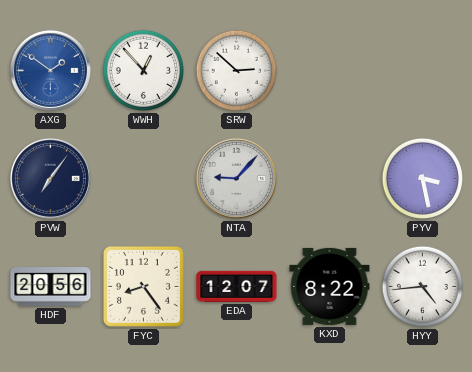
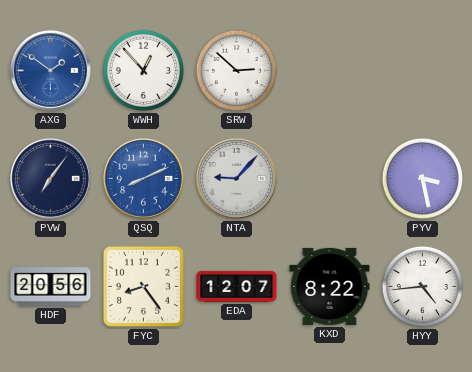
QSQ: none -> 8:11
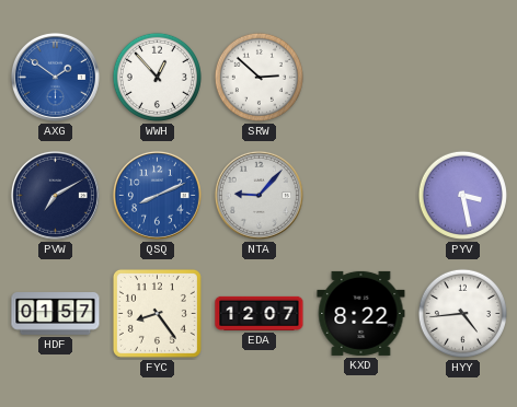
PVW: 7:06 -> 7:10
HDF: 20:56 -> 01:57
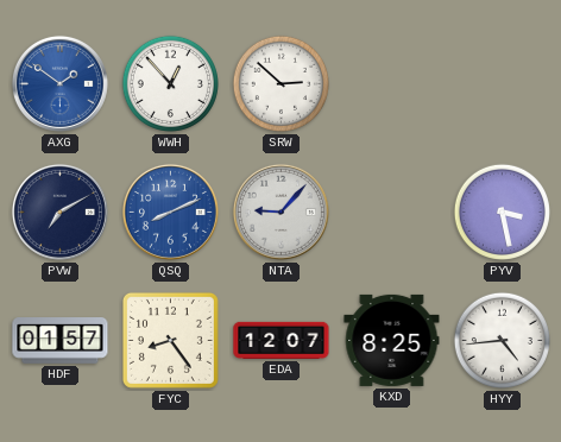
KXD: 8:22 -> 8:25
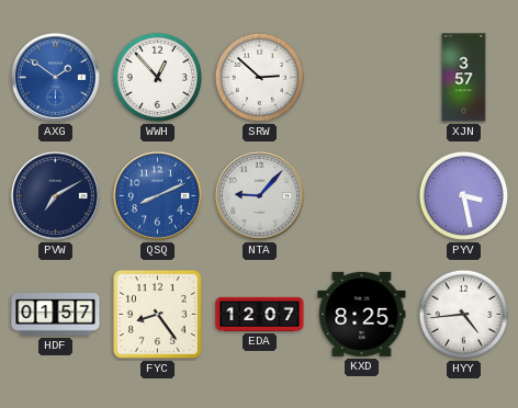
XJN: none -> 3:57
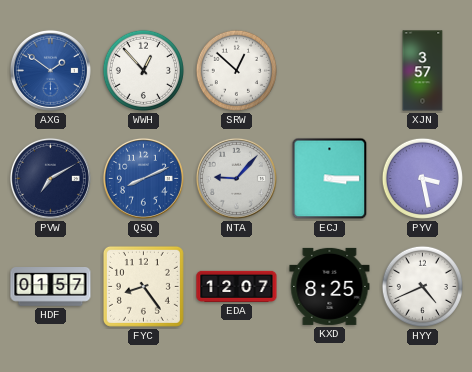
SRW: 2:52 -> 12:52
ECJ: none -> 3:15
HYY: 4:44 -> 4:41
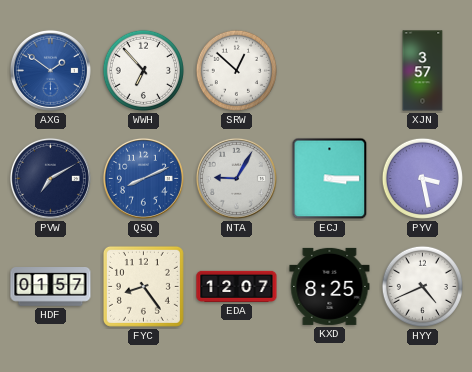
WWH: 12:53 -> 6:53
NTA: 9:07 -> 9:05
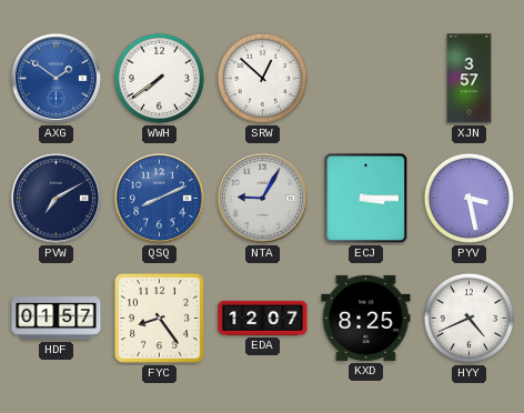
WWH: 6:53 -> 7:39
